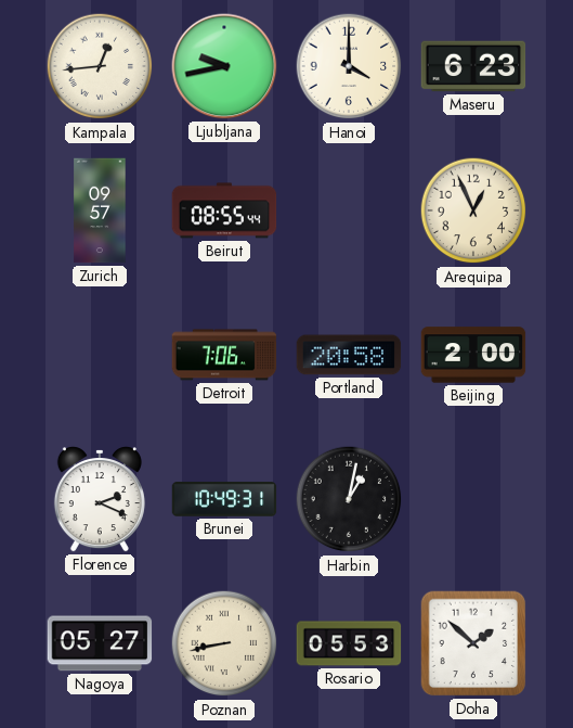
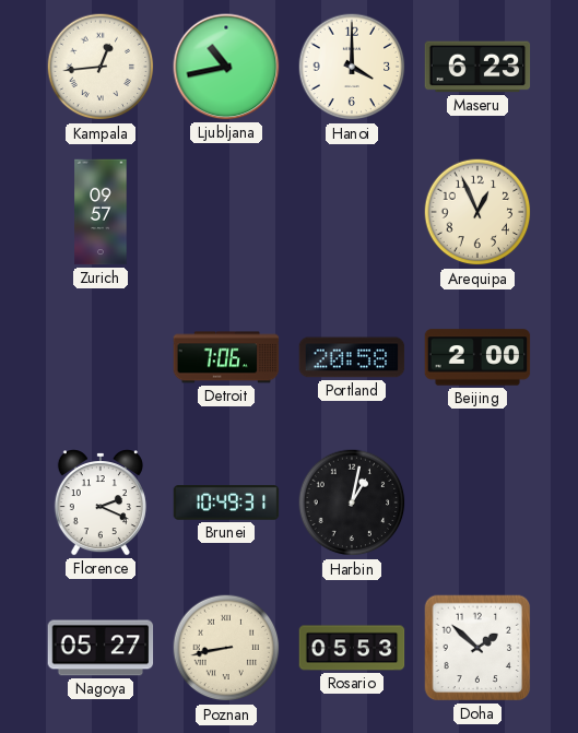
Ljubljana: 9:43 -> 10:43
Beirut: 08:55 -> none
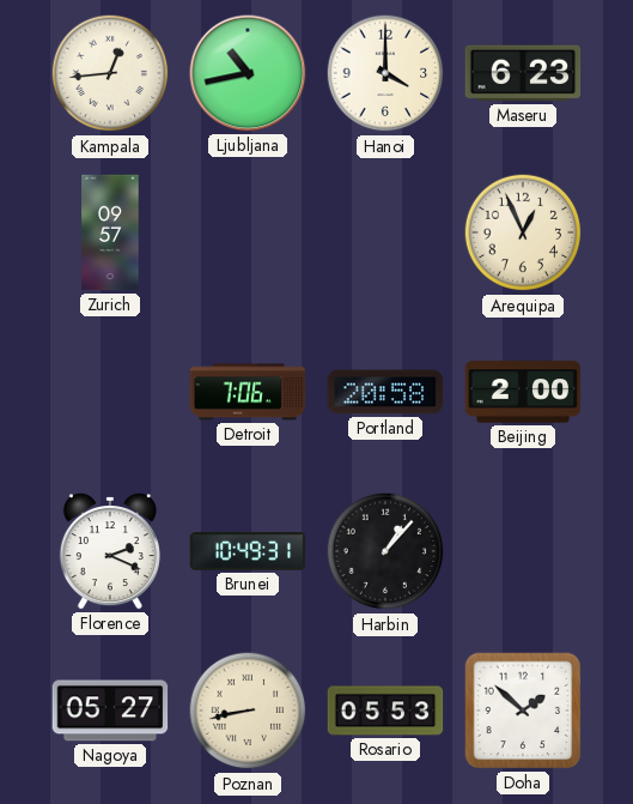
Harbin: 1:02 -> 1:07
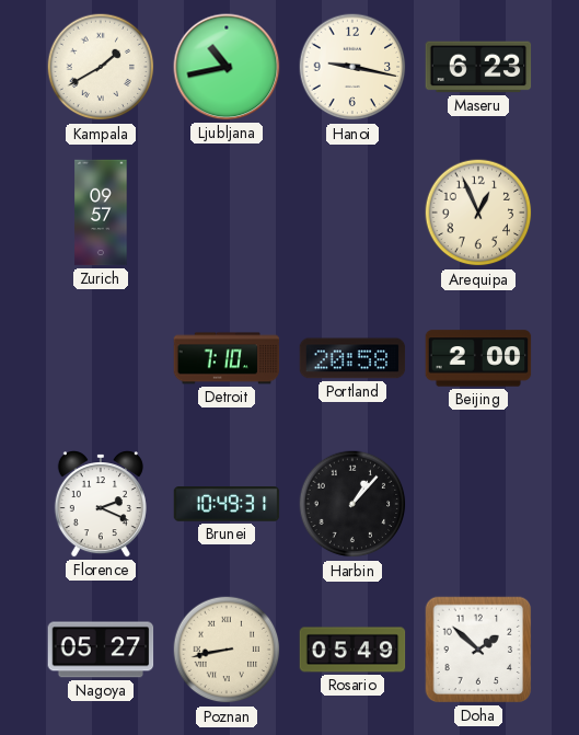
Kampala: 12:44 -> 1:40
Hanoi: 4:00 -> 9:17
Detroit: 7:06 -> 7:10
Rosario: 05:53 -> 05:49
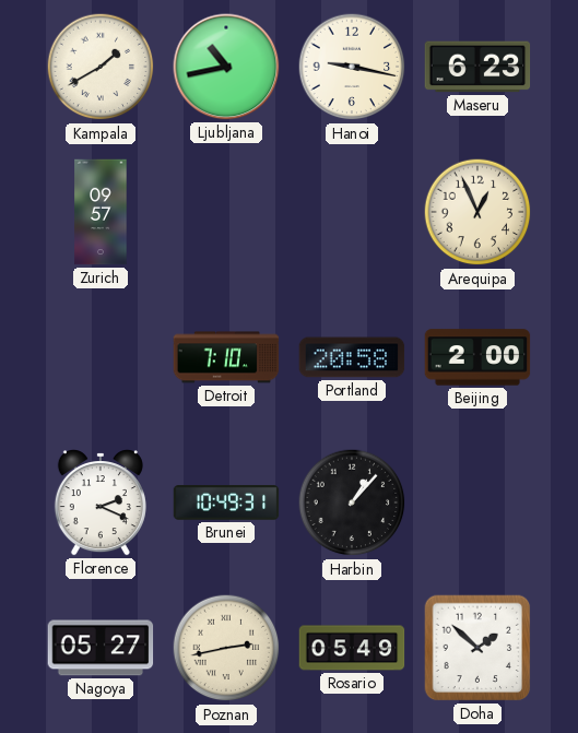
Poznan: 8:43 -> 2:43
